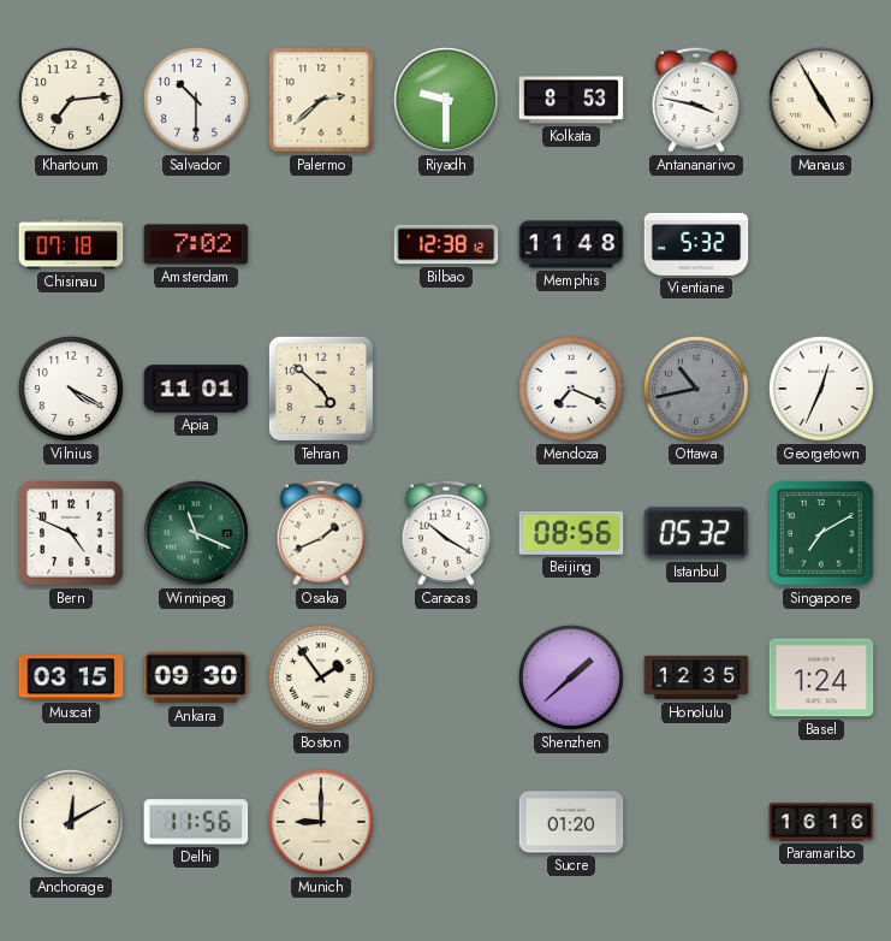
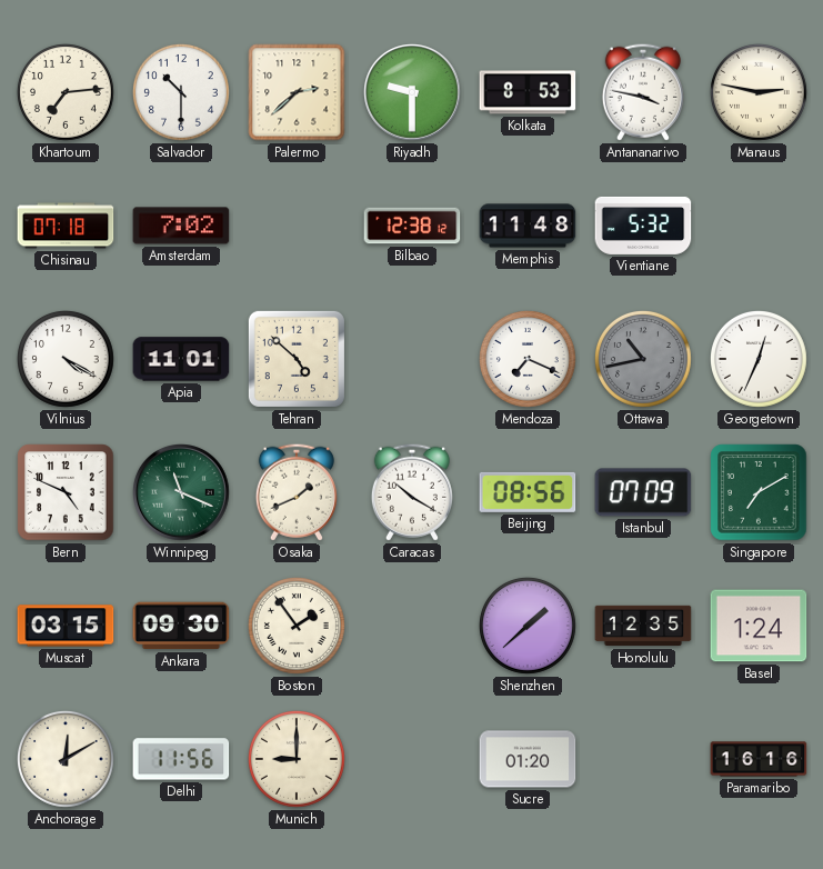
Manaus: 4:55 -> 2:47
Istanbul: 05:32 -> 07:09
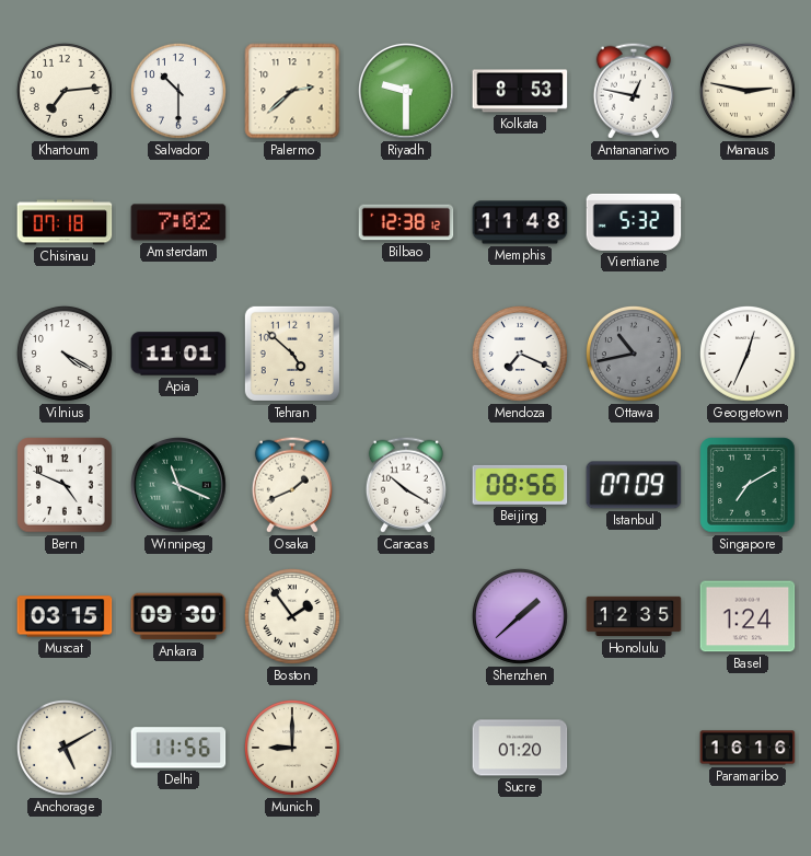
Antananarivo: 3:47 -> 12:47
Anchorage: 12:10 -> 5:10
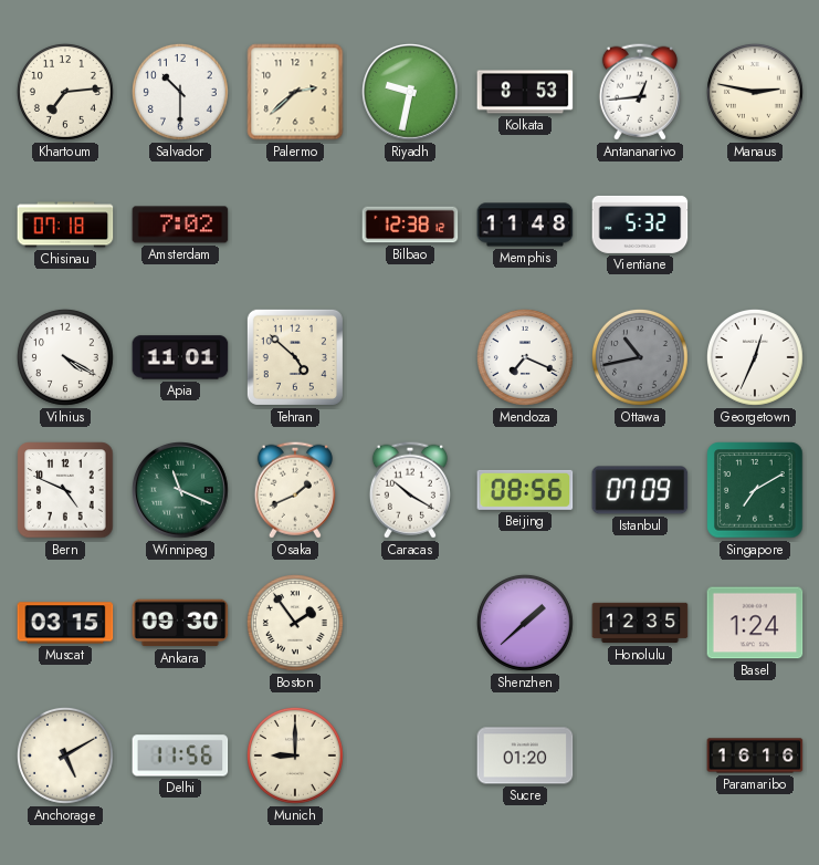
Riyadh: 9:30 -> 9:32
Antananarivo: 12:47 -> 12:44
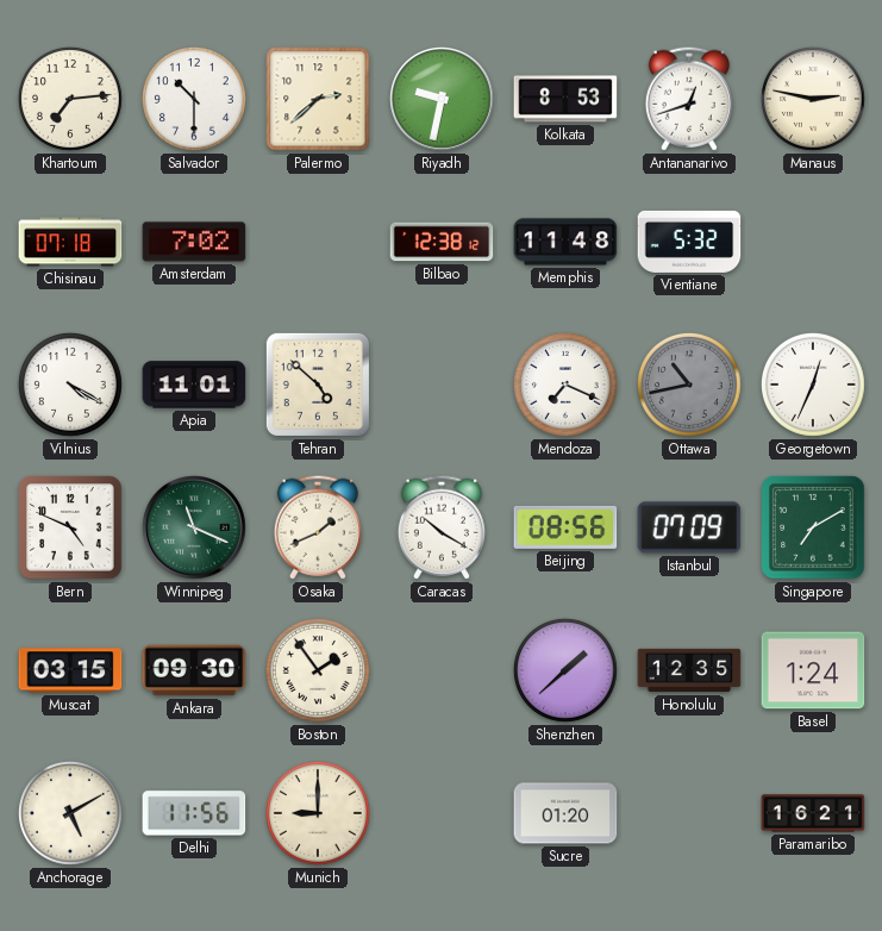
Antananarivo: 12:44 -> 12:42
Paramaribo: 16:16 -> 16:21
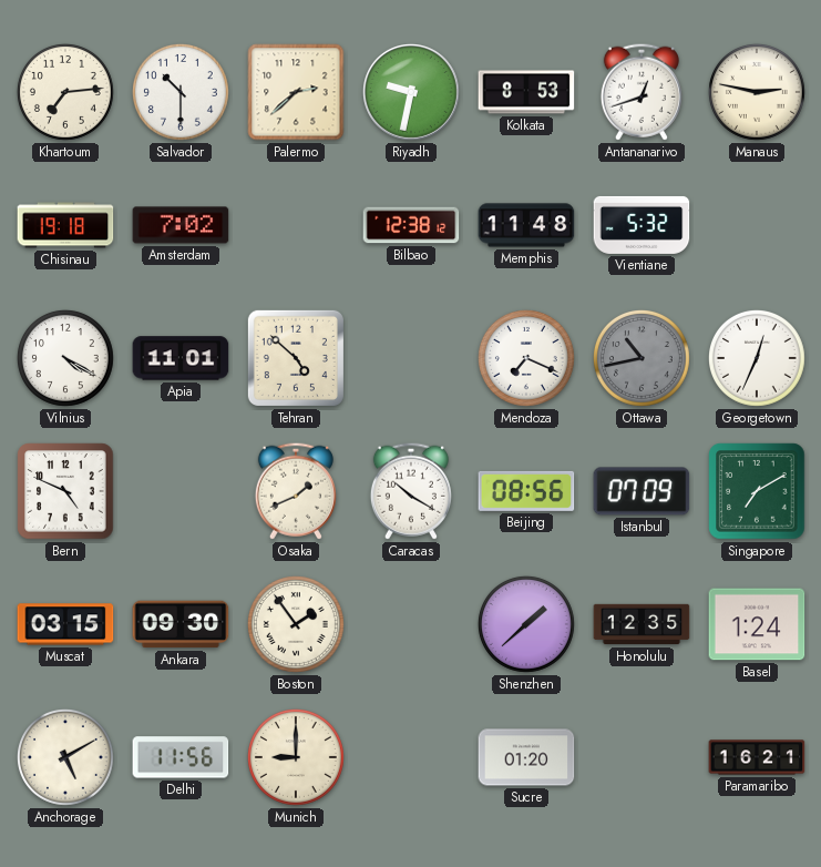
Chisinau: 07:18 -> 19:18
Winnipeg: 11:19 -> none
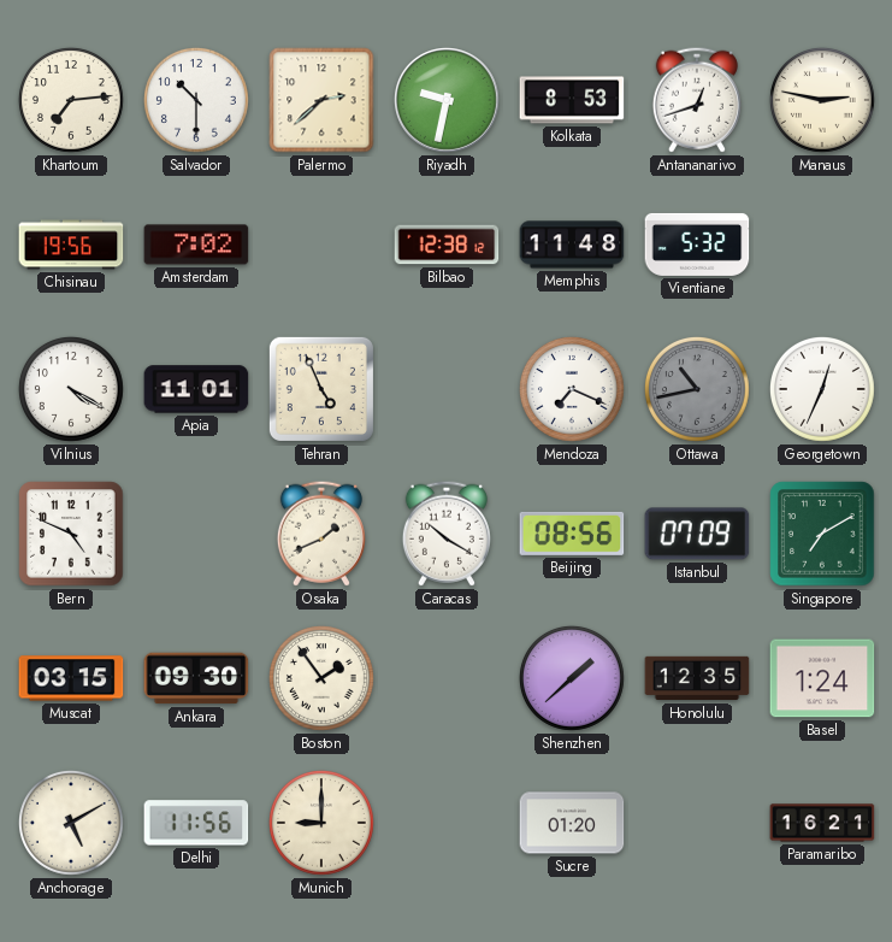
Chisinau: 19:18 -> 19:56
Tehran: 4:52 -> 4:56
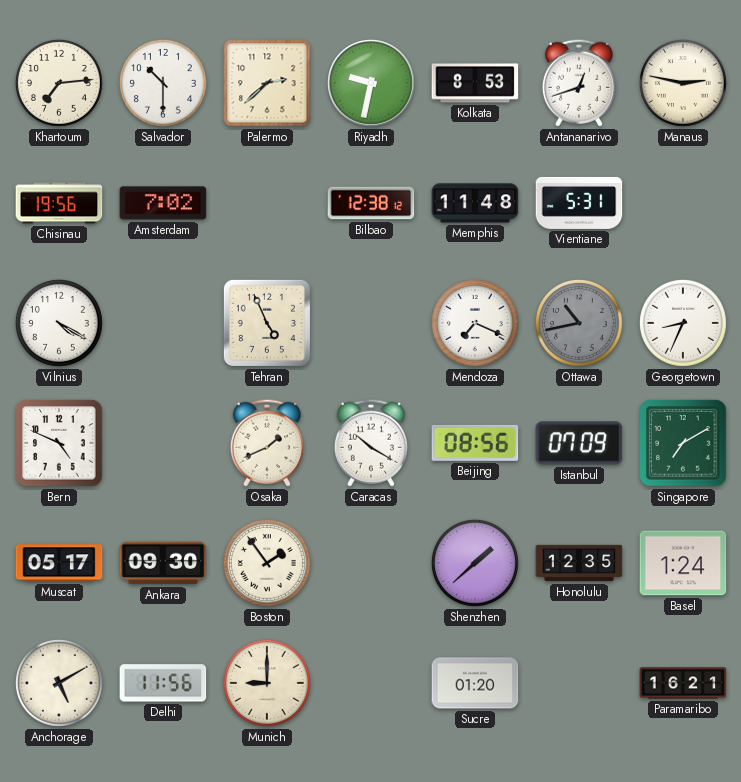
Vientiane: 5:32 -> 5:31
Apia: 11:01 -> none
Georgetown: 12:34 -> 8:34
Muscat: 03:15 -> 05:17
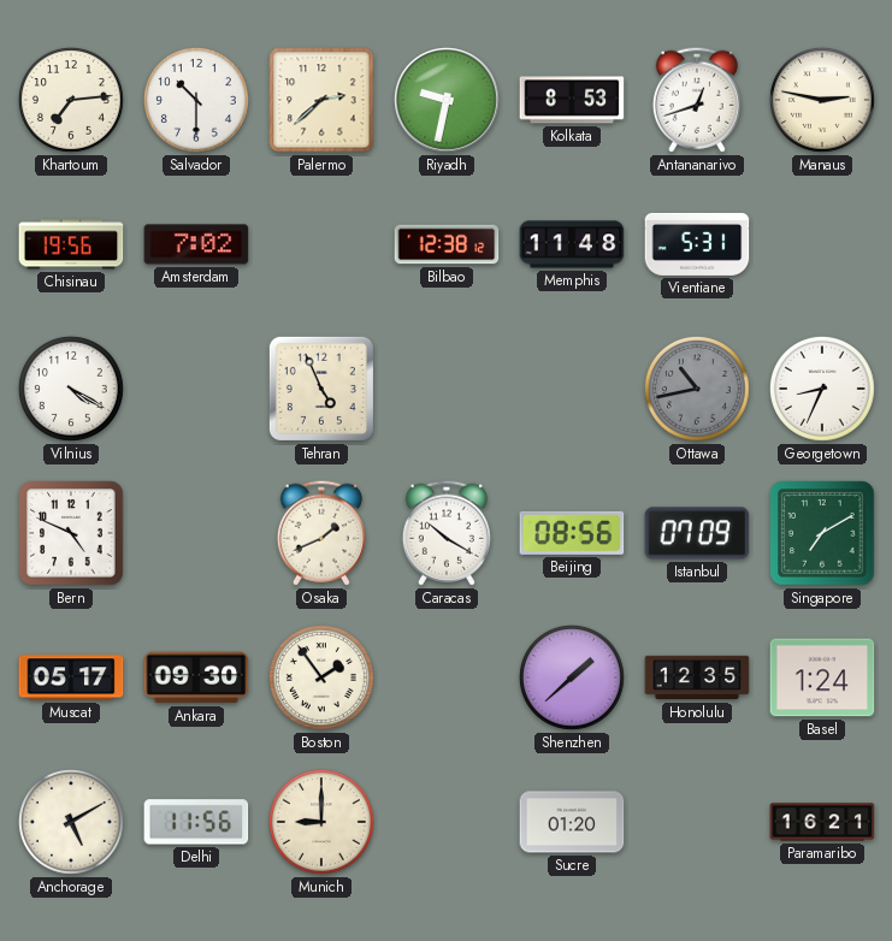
Mendoza: 7:19 -> none
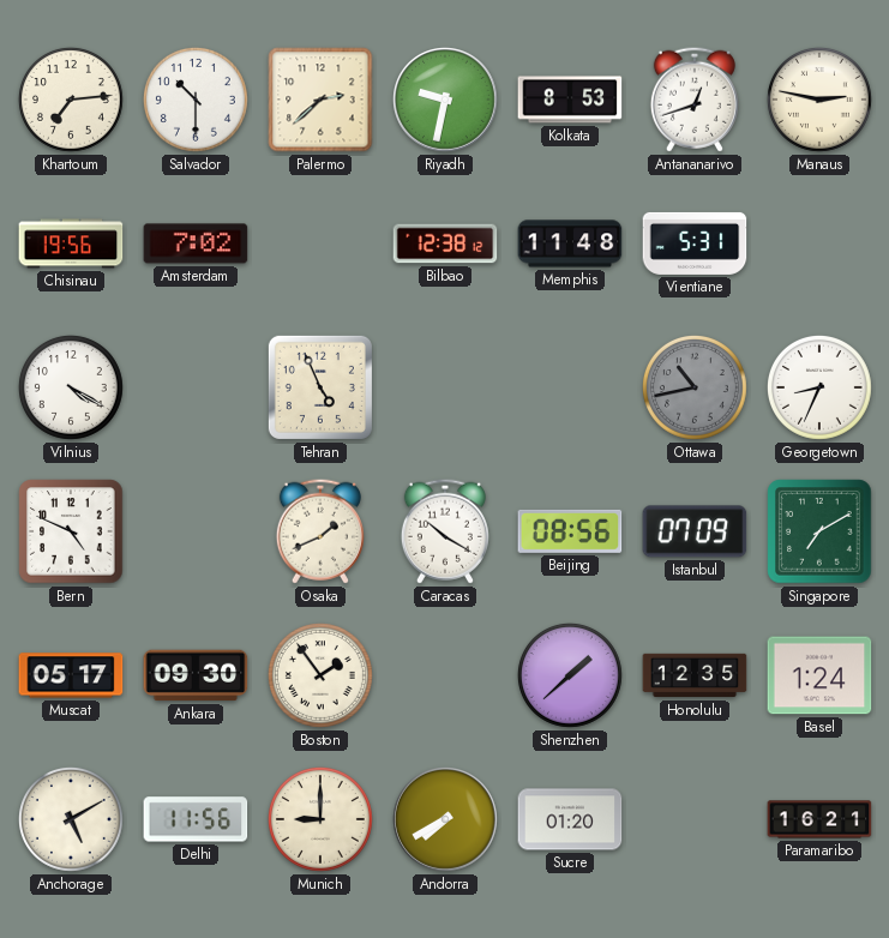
Andorra: none -> 7:40
